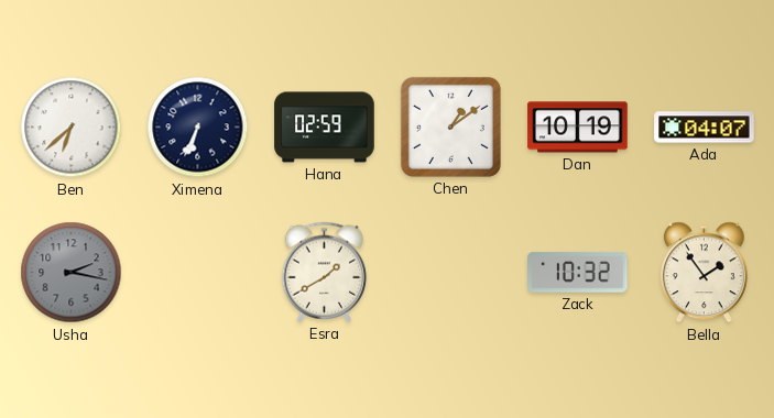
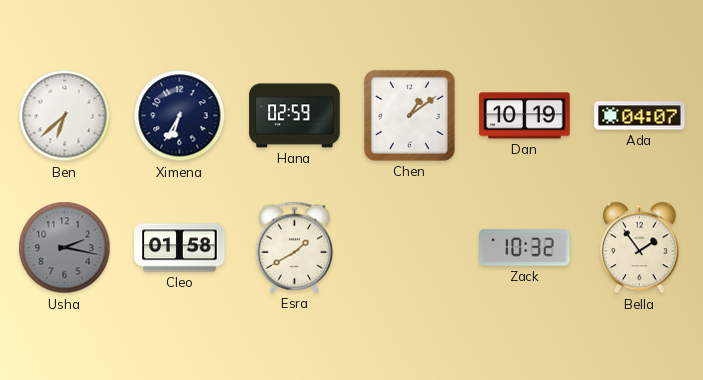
Ximena: 6:34 -> 6:35
Cleo: none -> 01:58
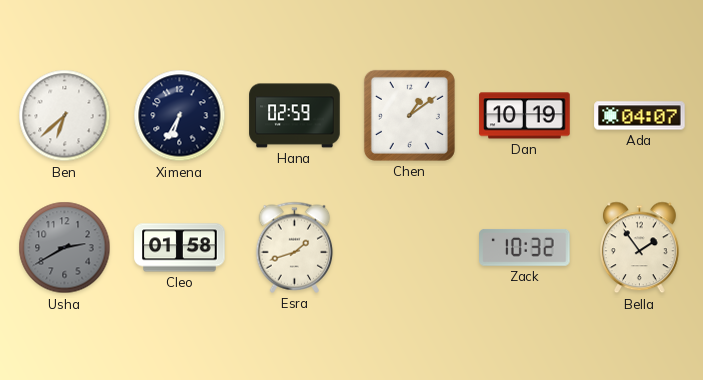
Usha: 2:17 -> 2:40
Esra: 1:40 -> 1:42
